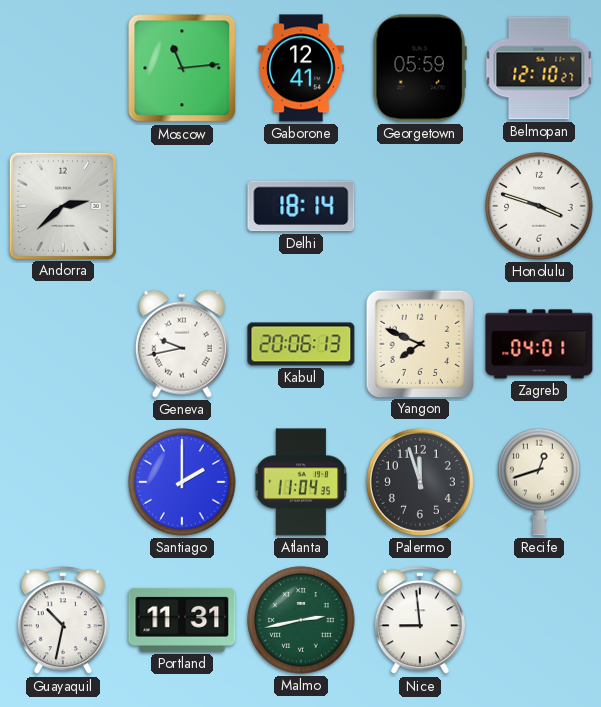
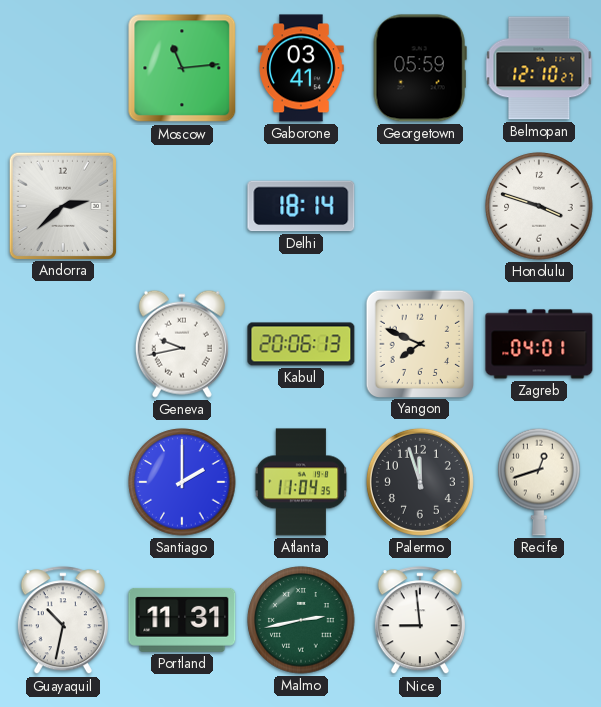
Gaborone: 12:41 -> 03:41
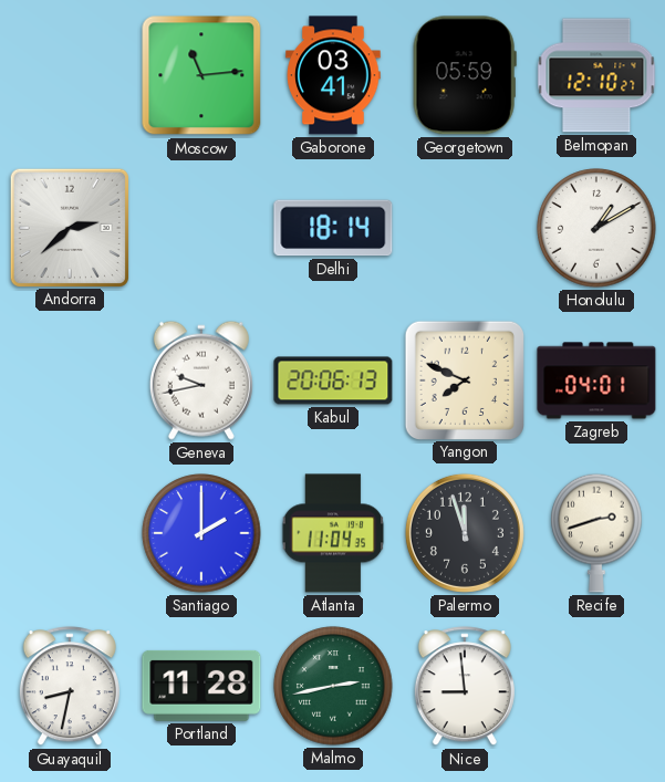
Honolulu: 3:48 -> 1:10
Recife: 12:42 -> 2:42
Guayaquil: 10:32 -> 8:32
Portland: 11:31 -> 11:28
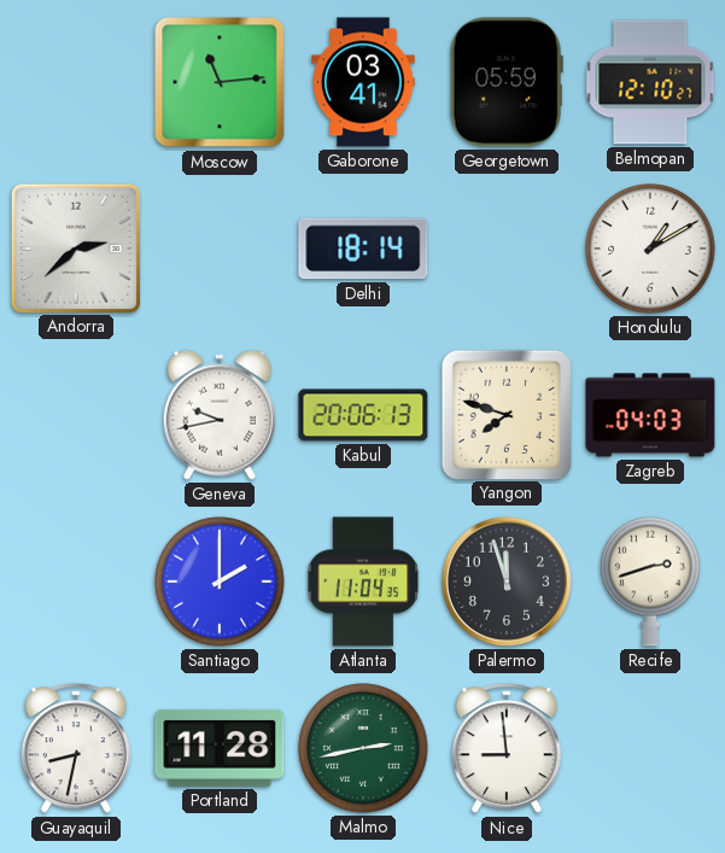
Yangon: 7:49 -> 7:48
Zagreb: 04:01 -> 04:03
